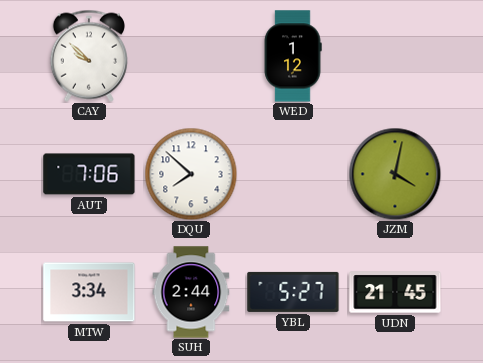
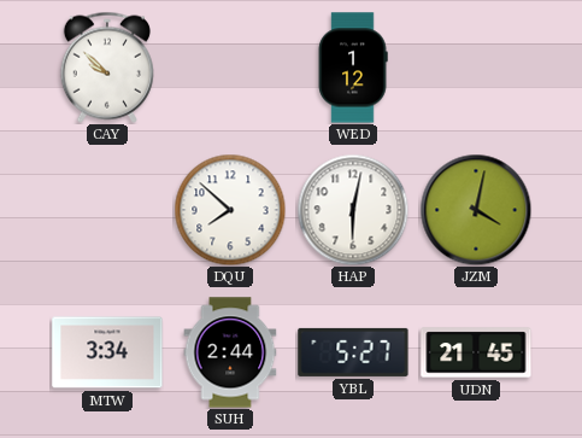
AUT: 7:06 -> none
HAP: none -> 6:02
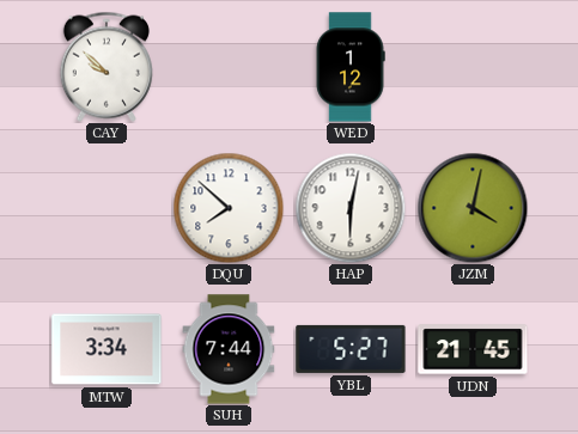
SUH: 2:44 -> 7:44
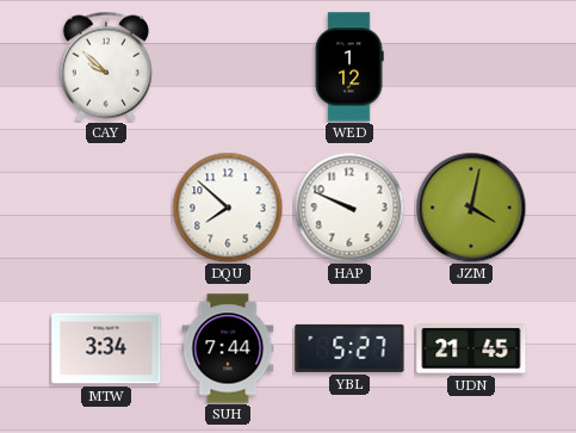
HAP: 6:02 -> 9:49
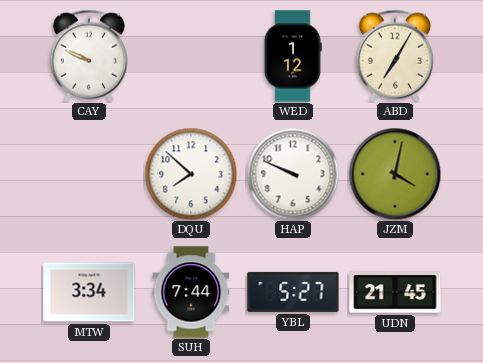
CAY: 9:52 -> 9:49
ABD: none -> 7:05
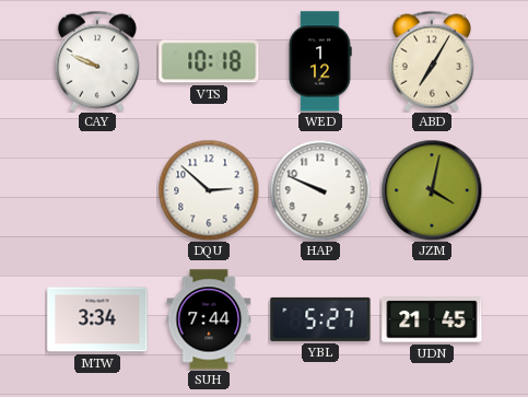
VTS: none -> 10:18
DQU: 7:52 -> 2:52
